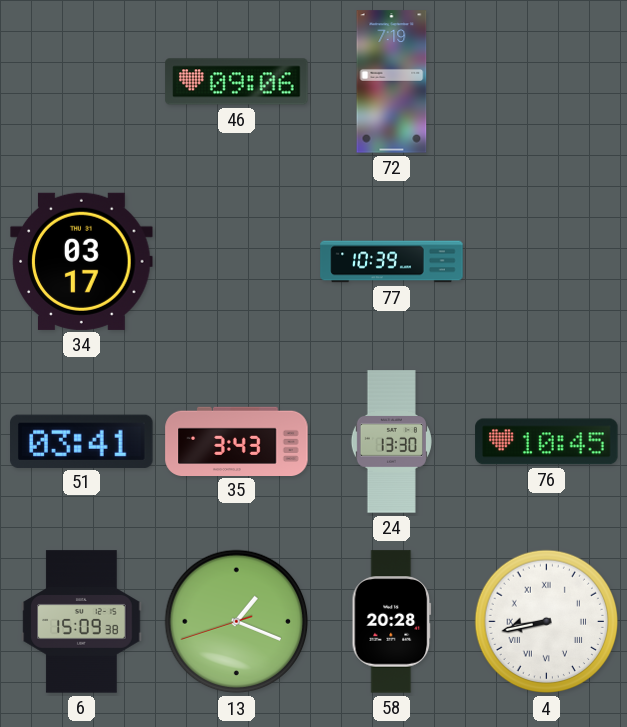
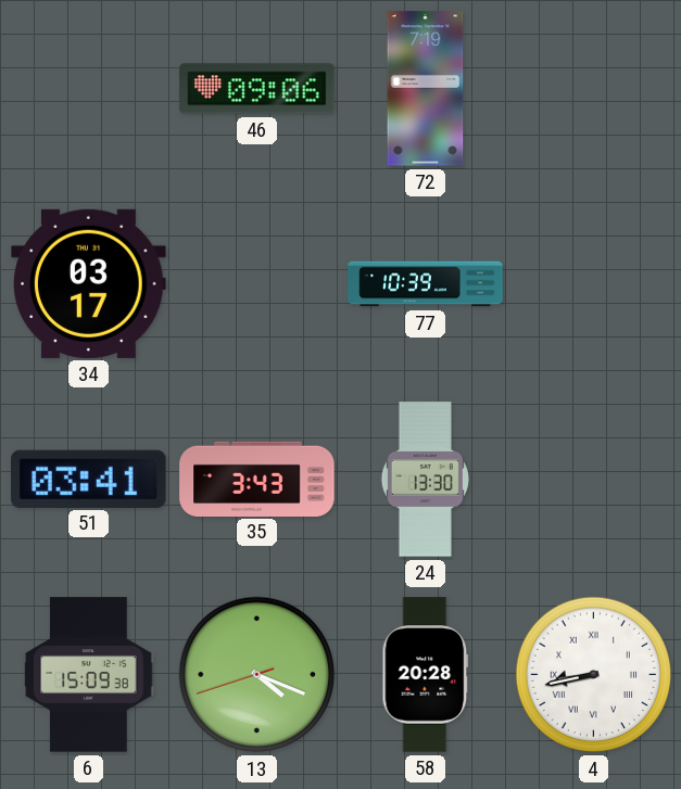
76: 10:45 -> none
13: 1:18 -> 4:18
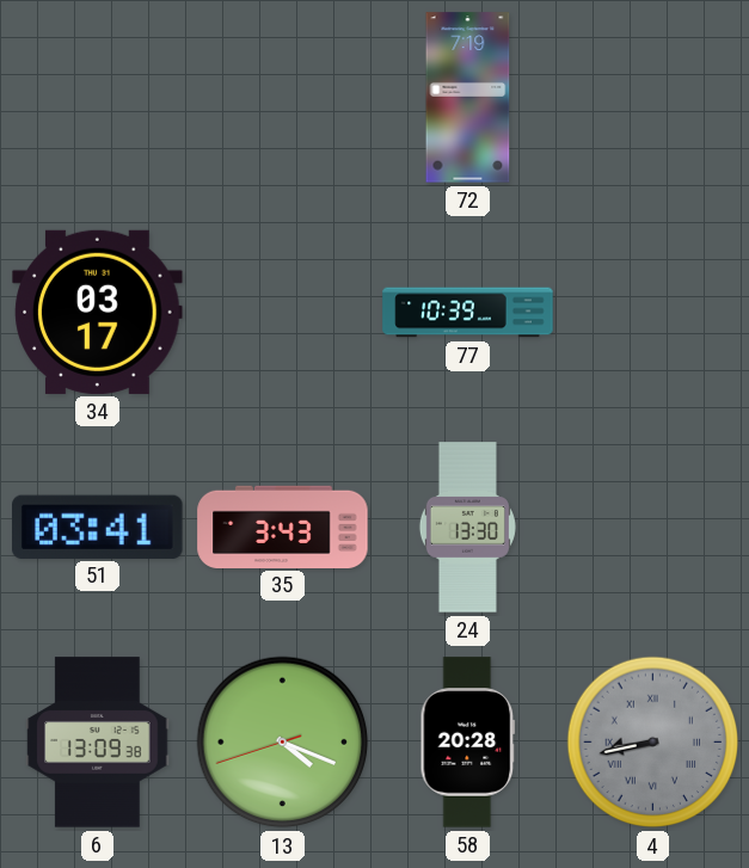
46: 09:06 -> none
6: 15:09 -> 13:09
4 dial: white -> grey
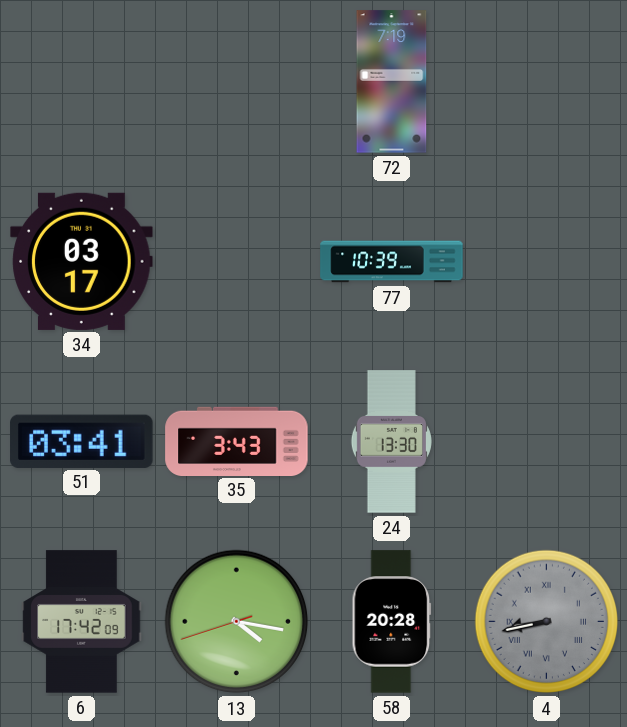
6: 13:09 -> 17:42
13: 4:18 -> 4:16
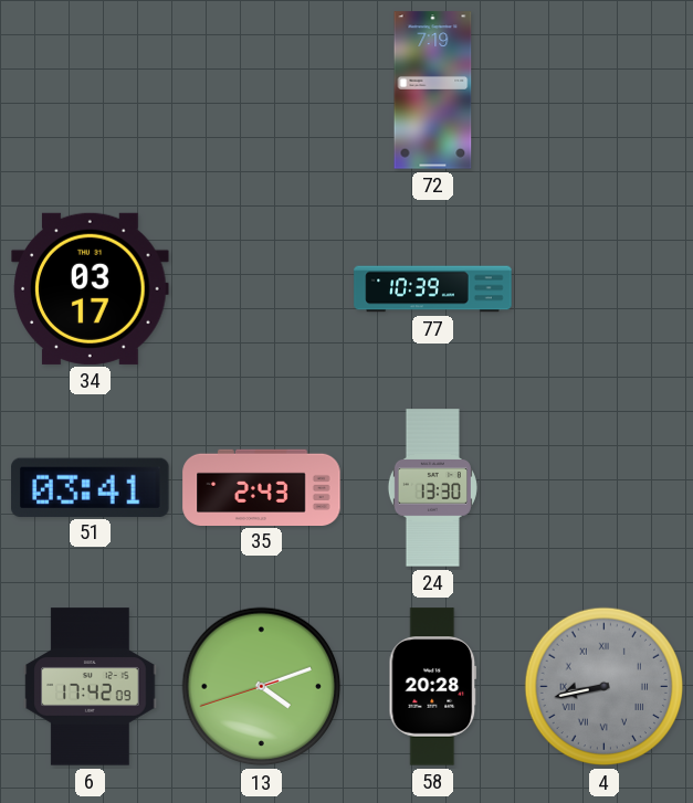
35: 3:43 -> 2:43
13: 4:16 -> 4:11
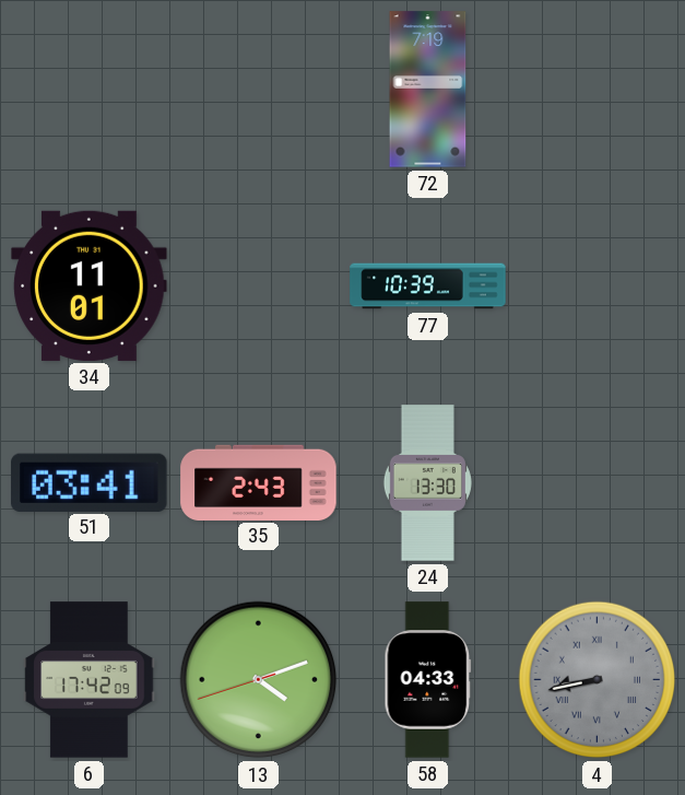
34: 03:17 -> 11:01
58: 20:28 -> 04:33
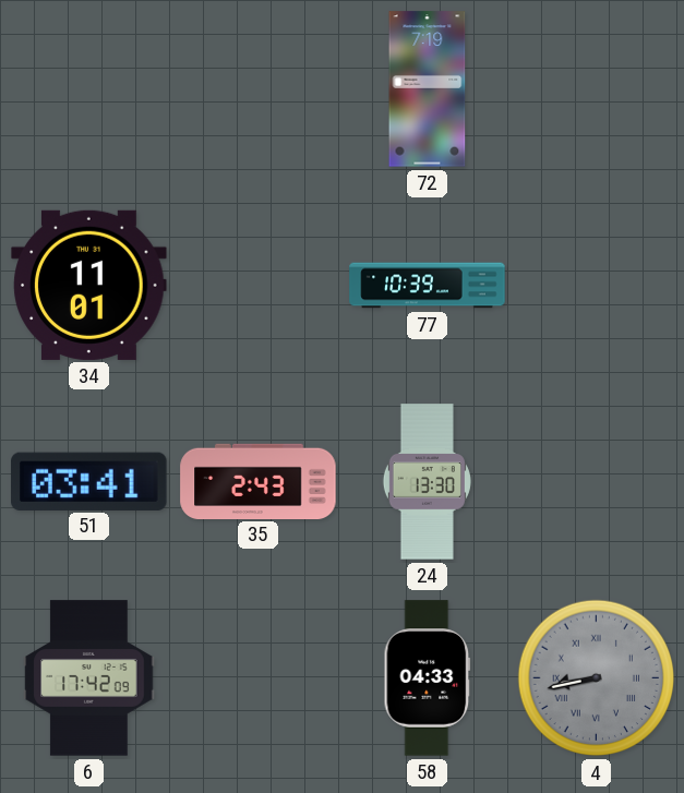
13: 4:11 -> none
